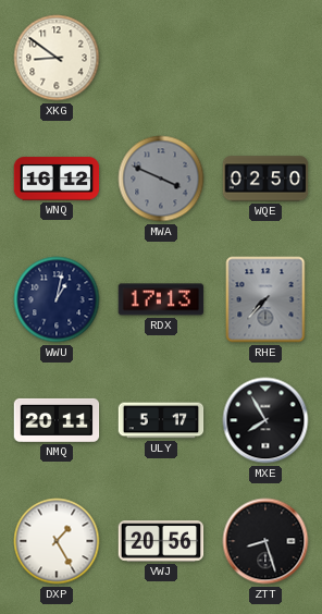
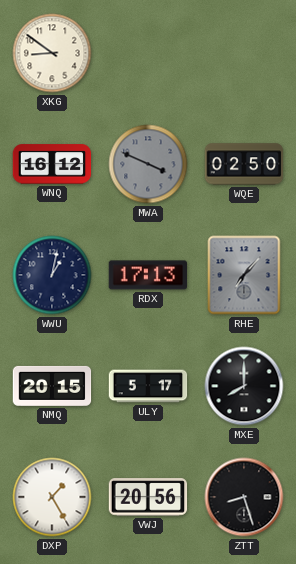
RHE: 7:37 -> 7:07
NMQ: 20:11 -> 20:15
MXE: 7:55 -> 8:00
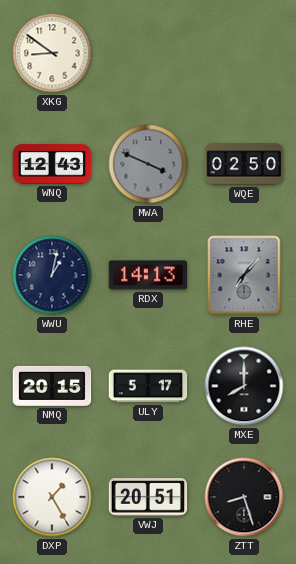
WNQ: 16:12 -> 12:43
RDX: 17:13 -> 14:13
VWJ: 20:56 -> 20:51
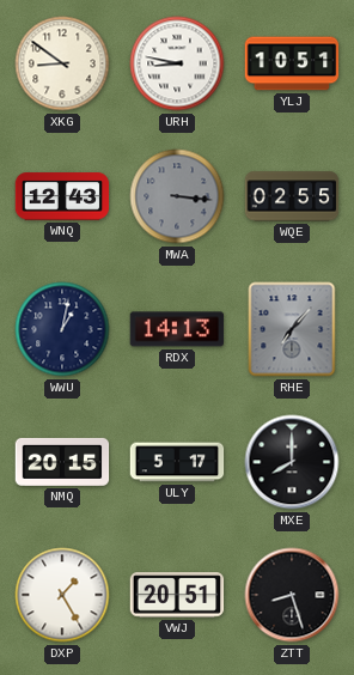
URH: none -> 8:47
YLJ: none -> 10:51
MWA: 3:49 -> 3:16
WQE: 02:50 -> 02:55
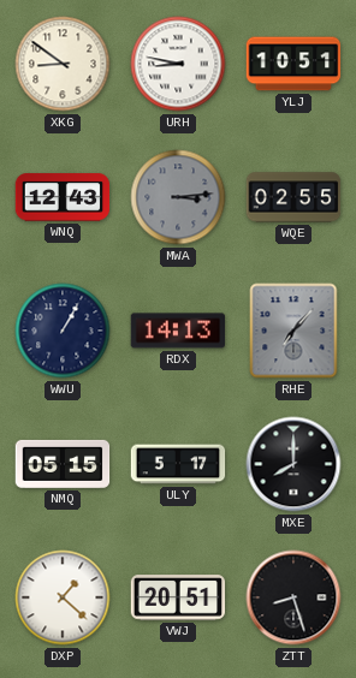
MWA: 3:16 -> 3:14
WWU: 1:02 -> 1:05
NMQ: 20:15 -> 05:15
DXP: 1:25 -> 1:22
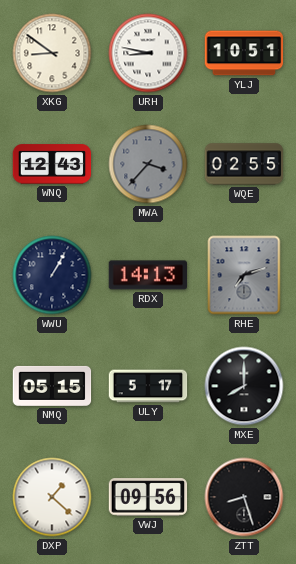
MWA: 3:14 -> 3:37
RHE: 7:07 -> 7:12
VWJ: 20:51 -> 09:56
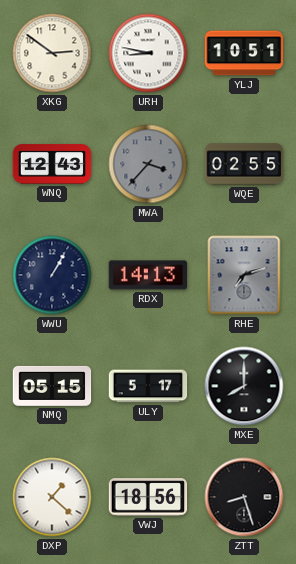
XKG: 8:51 -> 2:51
VWJ: 09:56 -> 18:56
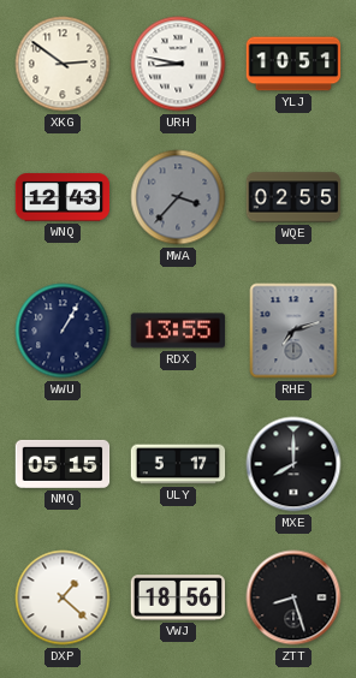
RDX: 14:13 -> 13:55
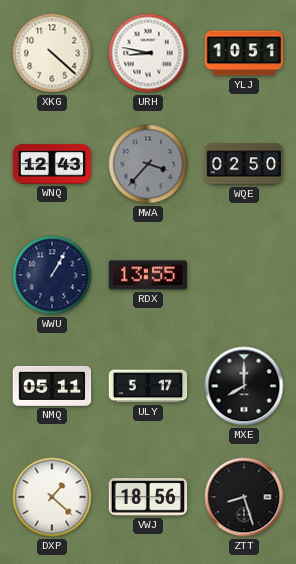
XKG: 2:51 -> 4:22
WQE: 02:55 -> 02:50
RHE: 7:12 -> none
NMQ: 05:15 -> 05:11
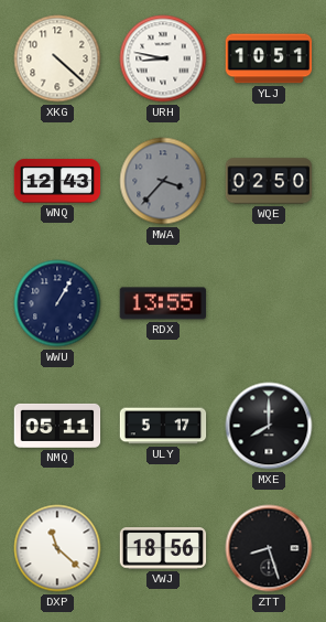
DXP: 1:22 -> 11:22
